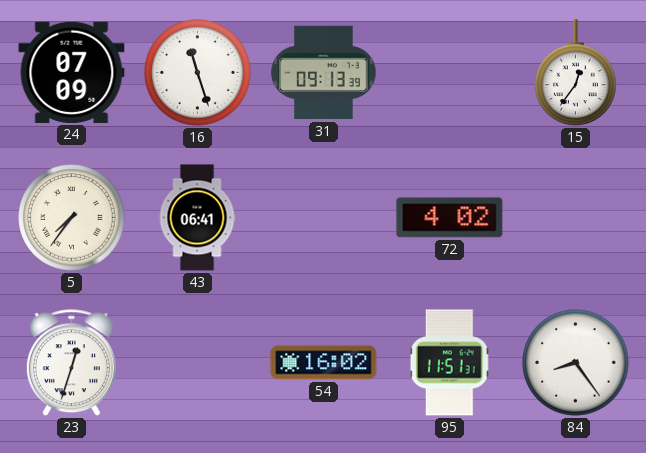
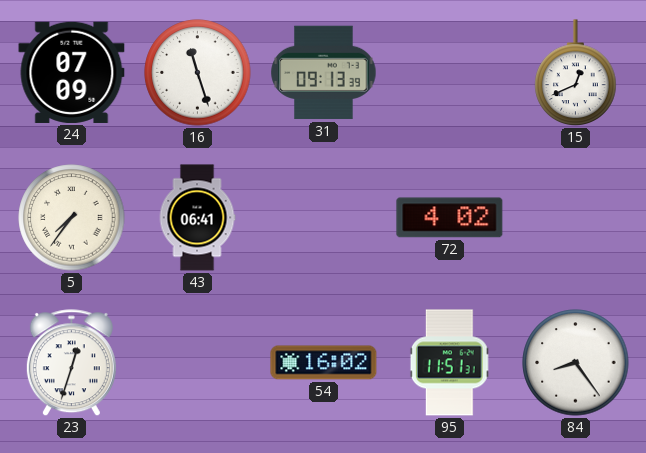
15: 12:36 -> 12:41
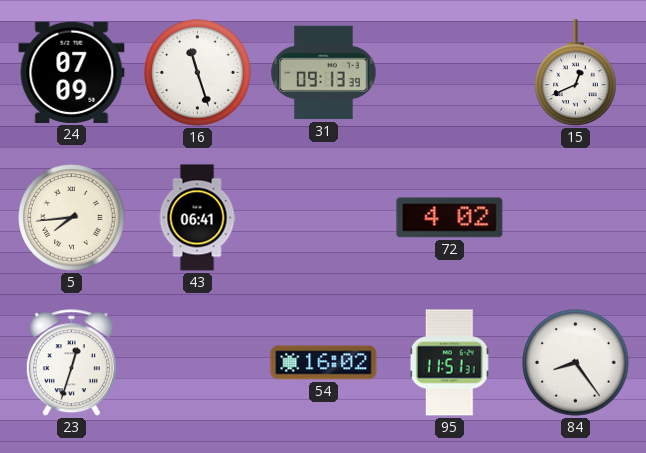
5: 7:36 -> 7:44
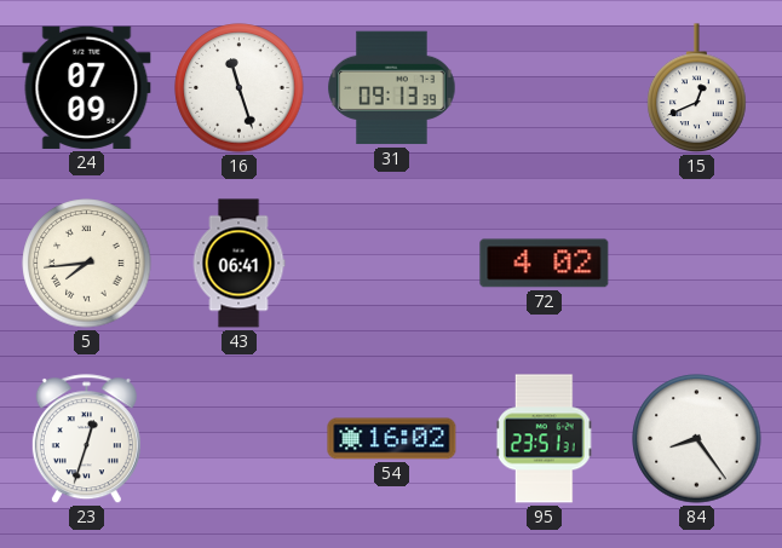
95: 11:51 -> 23:51
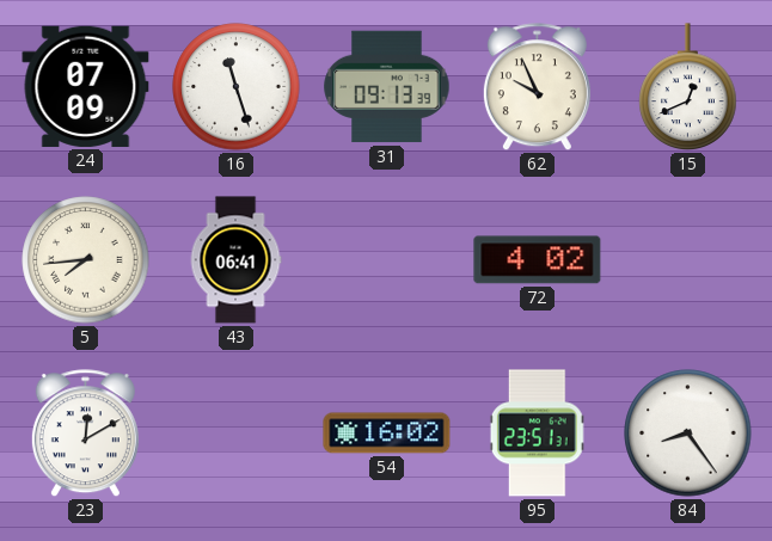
62: none -> 9:56
23: 12:33 -> 12:10
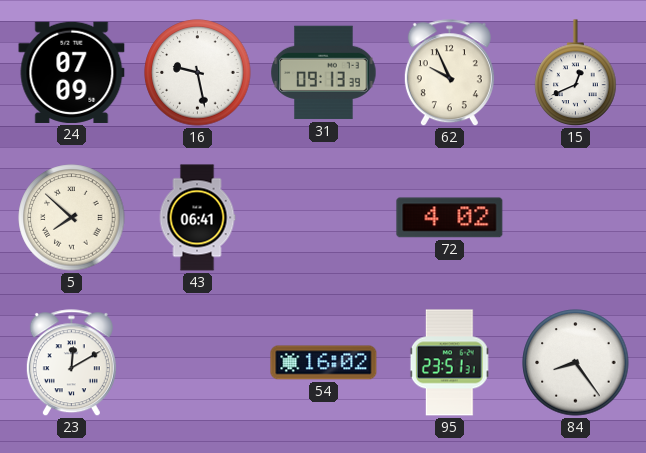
16: 11:27 -> 9:28
5: 7:44 -> 7:52
